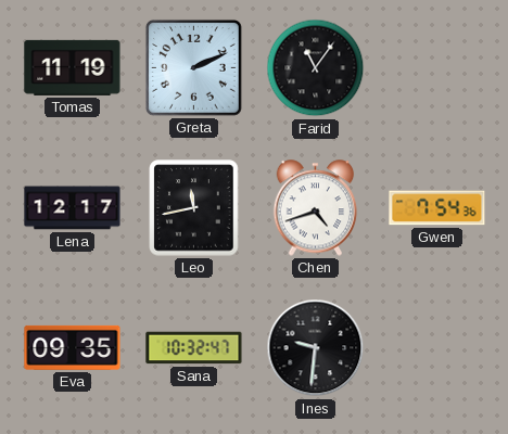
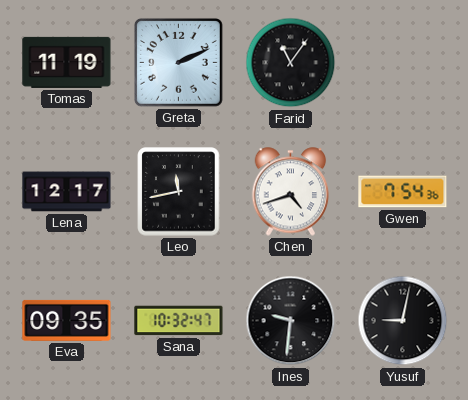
Yusuf: none -> 9:02
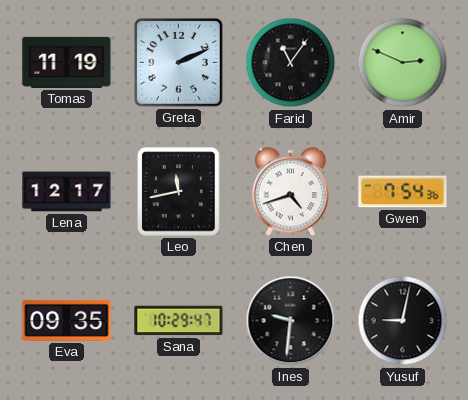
Amir: none -> 2:49
Sana: 10:32 -> 10:29
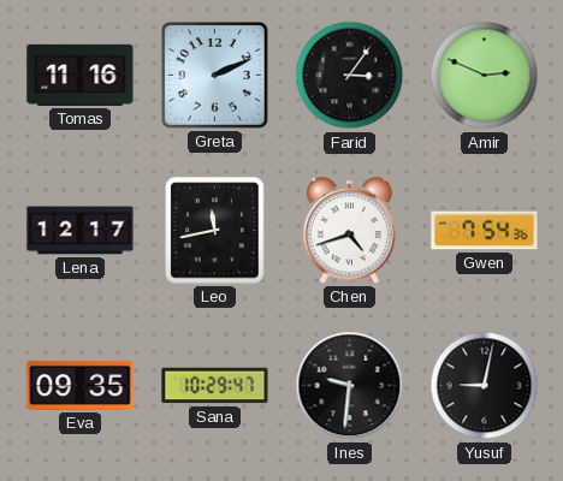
Tomas: 11:19 -> 11:16
Farid: 11:06 -> 3:06
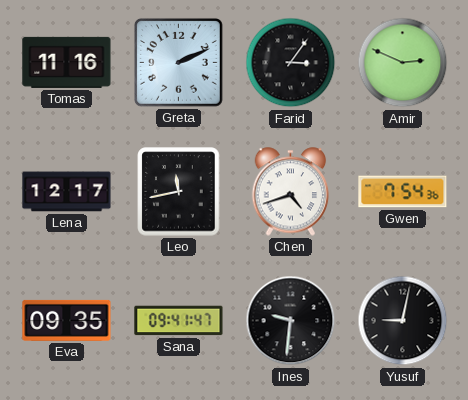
Sana: 10:29 -> 09:41
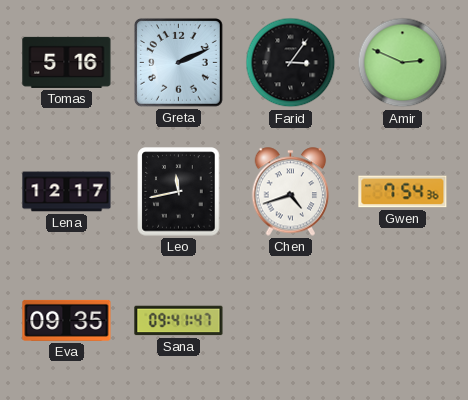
Tomas: 11:16 -> 5:16
Ines: 9:31 -> none
Yusuf: 9:02 -> none
